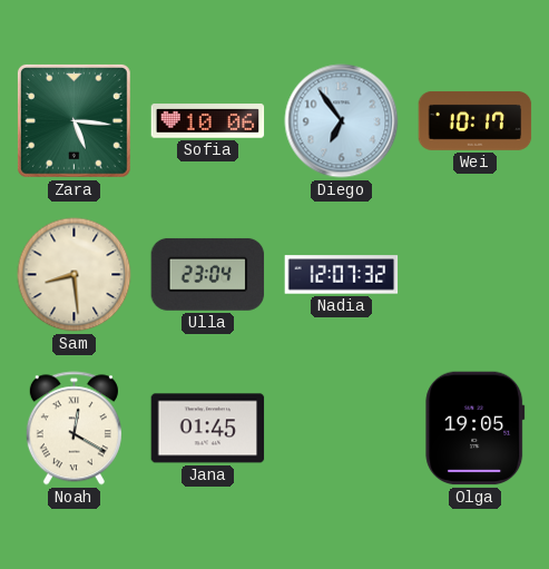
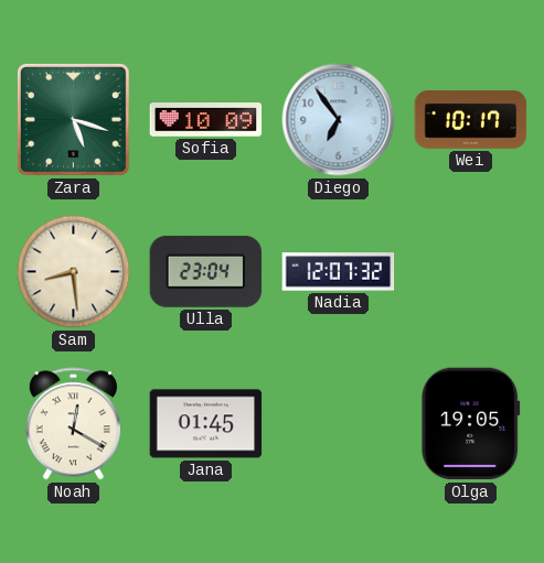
Zara: 5:16 -> 5:18
Sofia: 10:06 -> 10:09
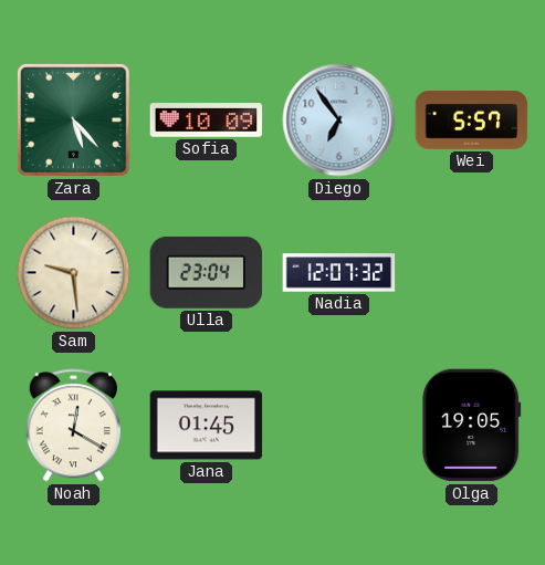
Zara: 5:18 -> 5:23
Wei: 10:17 -> 5:57
Sam: 8:29 -> 9:29
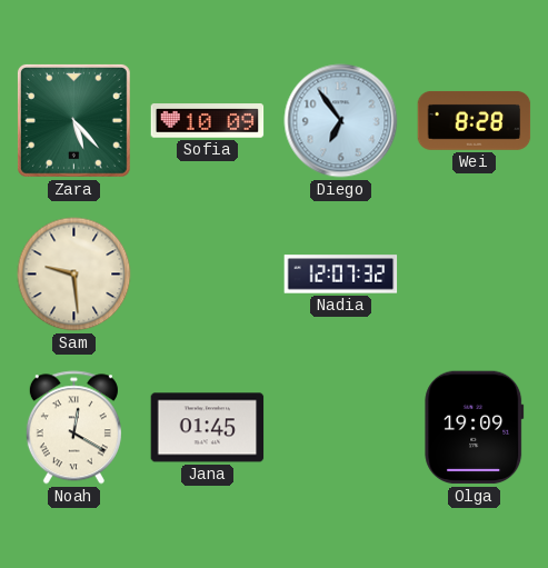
Wei: 5:57 -> 8:28
Ulla: 23:04 -> none
Olga: 19:05 -> 19:09
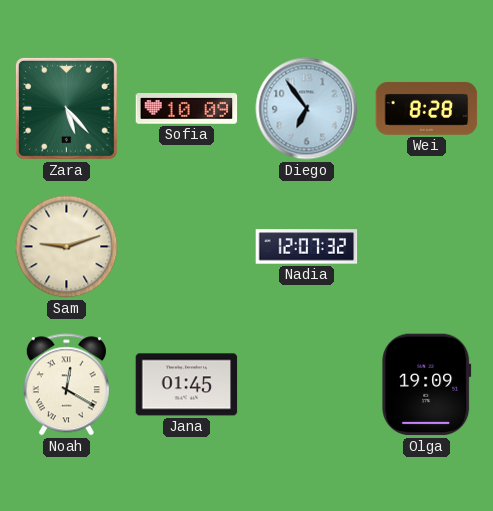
Sam: 9:29 -> 9:12
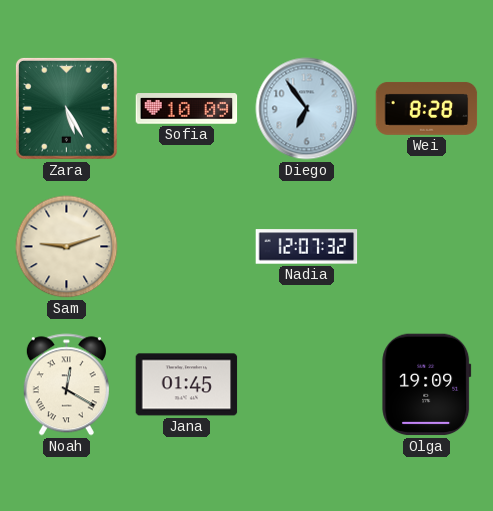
Zara: 5:23 -> 5:25
